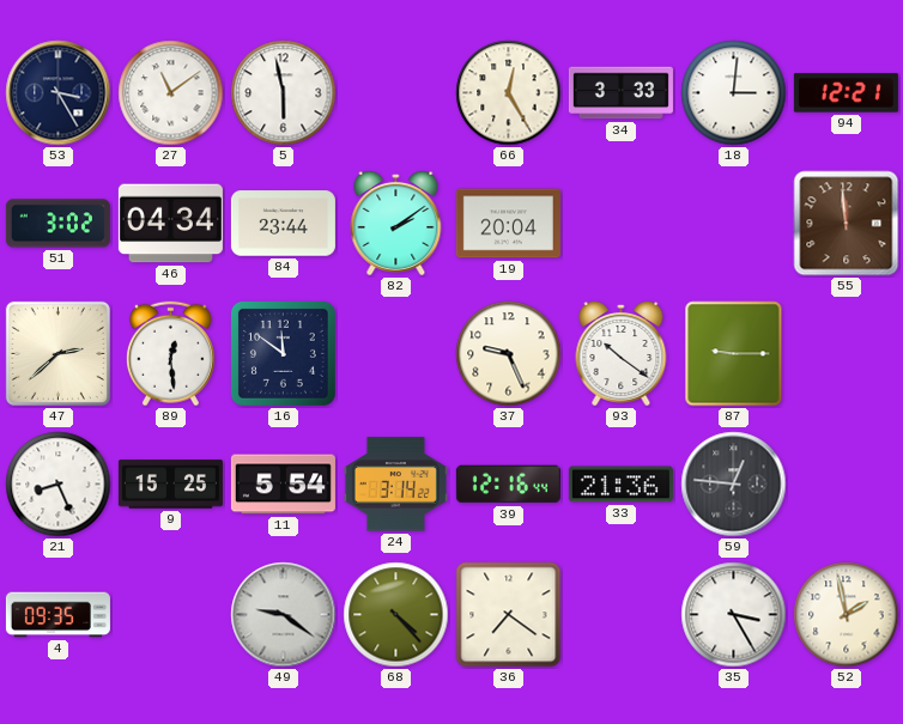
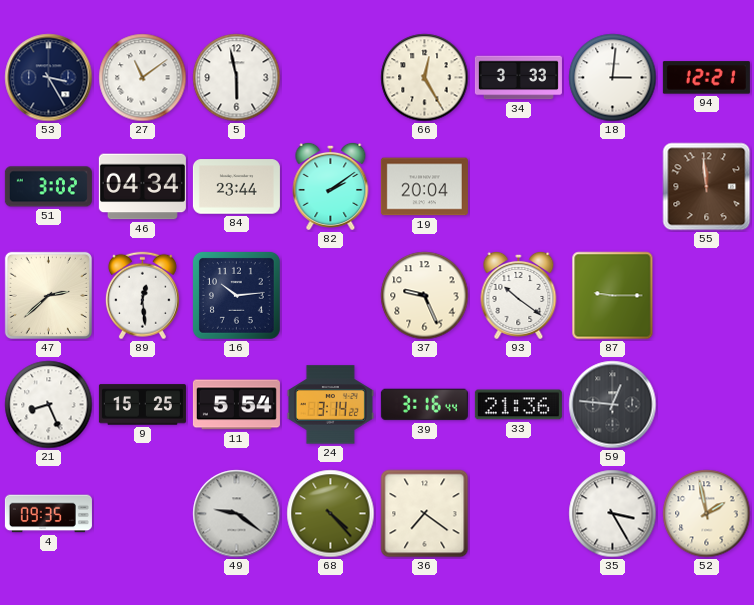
16: 11:51 -> 10:14
39: 12:16 -> 3:16
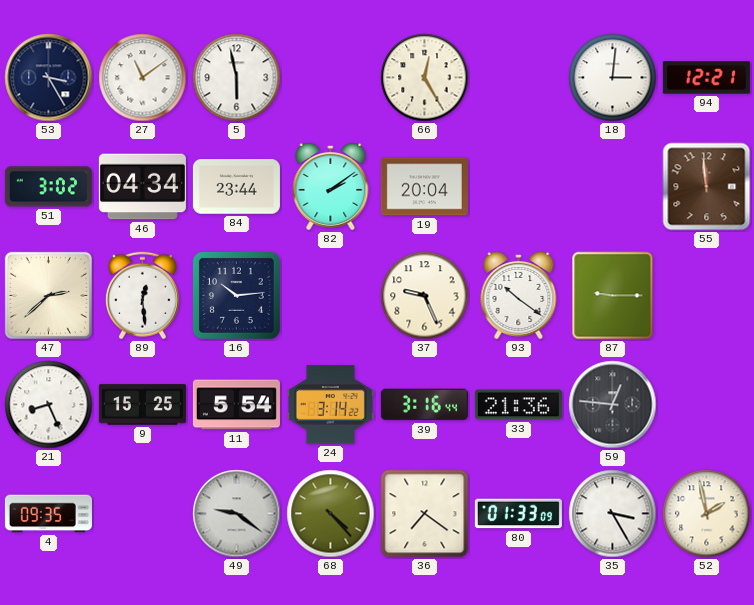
34: 3:33 -> none
80: none -> 01:33
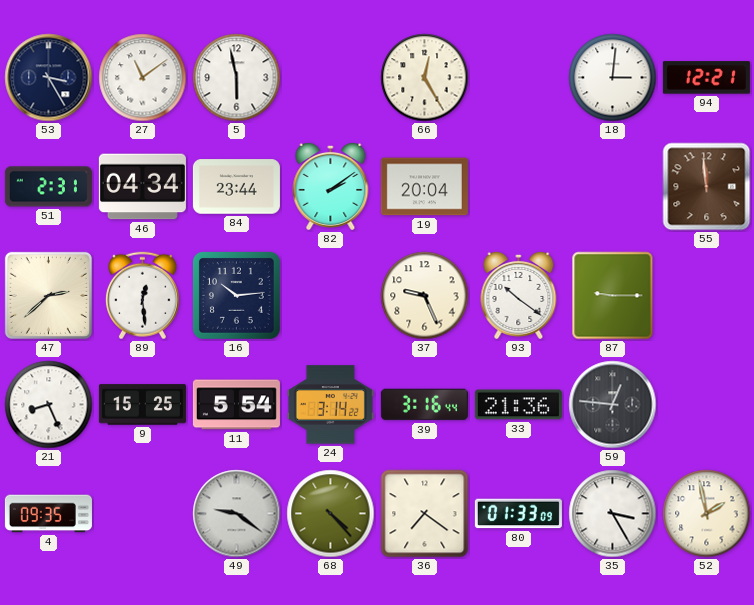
51: 3:02 -> 2:31
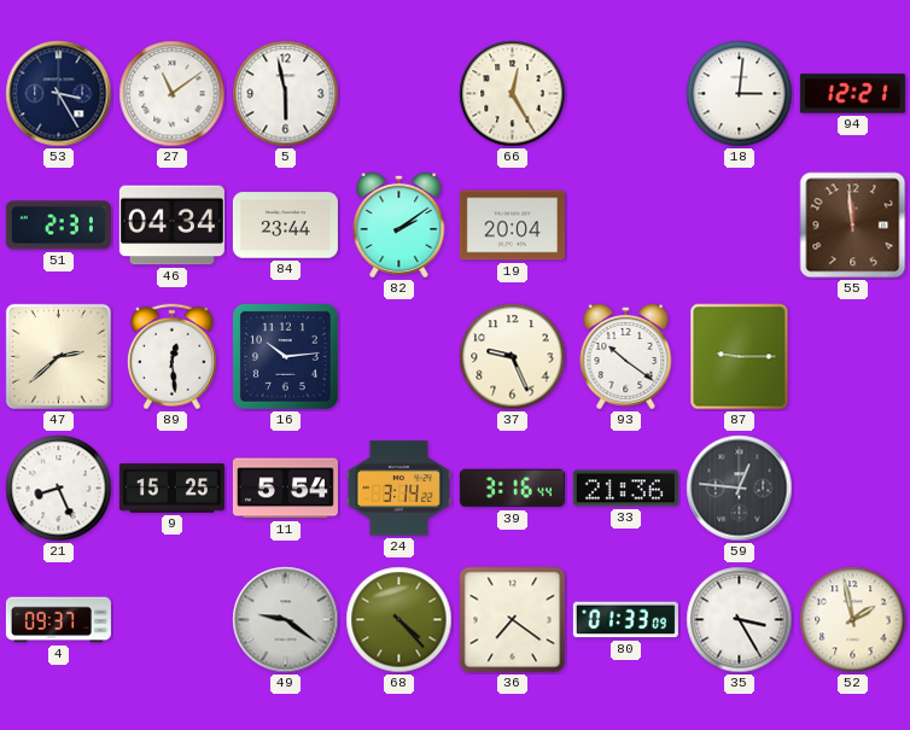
4: 09:35 -> 09:37
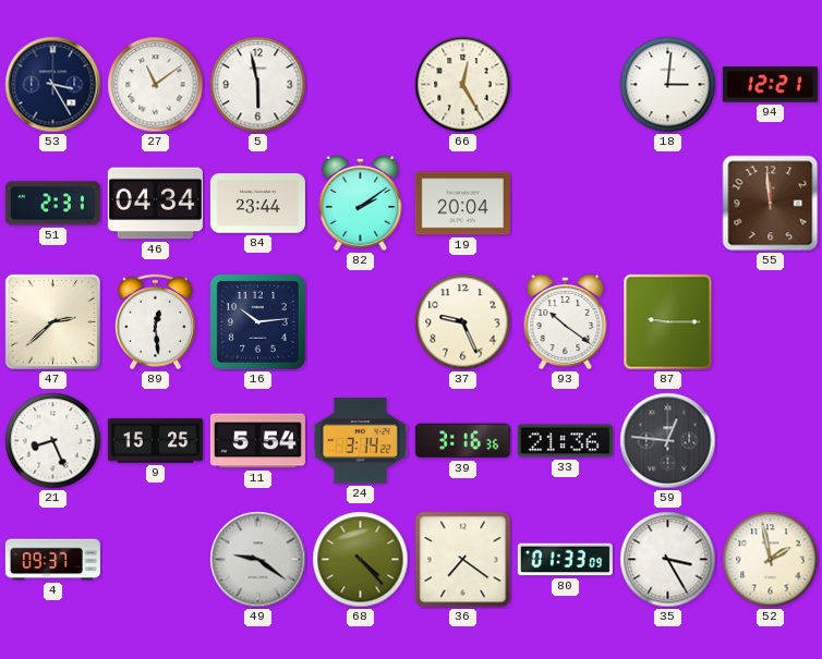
39: 3:16:44 -> 3:16:36
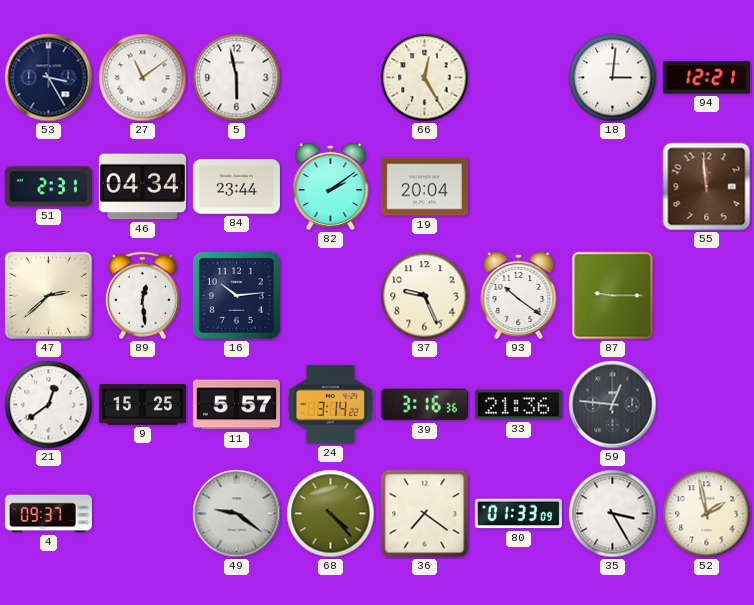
21: 8:26 -> 12:39
11: 5:54 -> 5:57
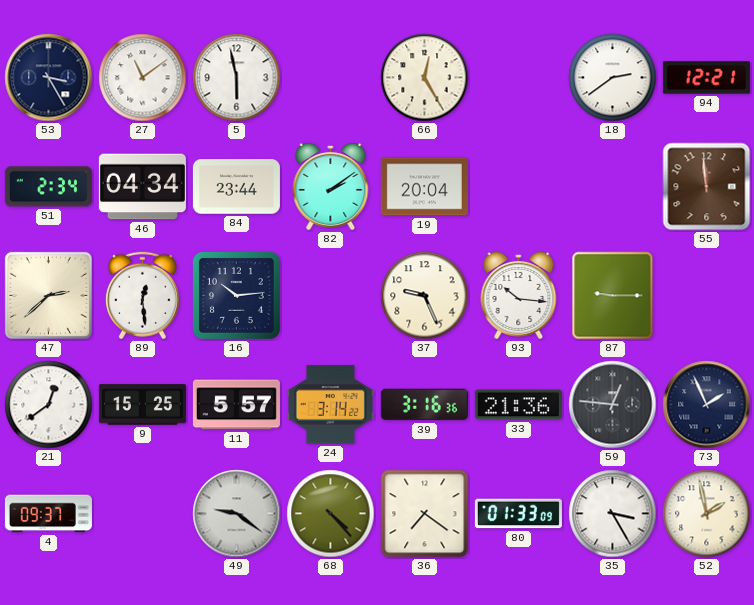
18: 3:01 -> 2:39
51: 2:31 -> 2:34
93: 10:21 -> 10:16
73: none -> 1:56
